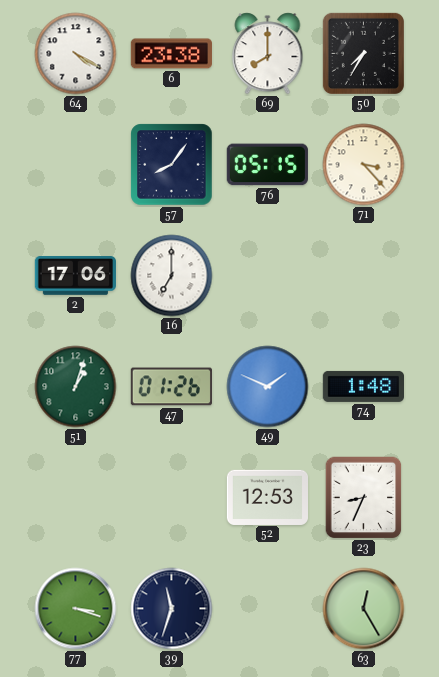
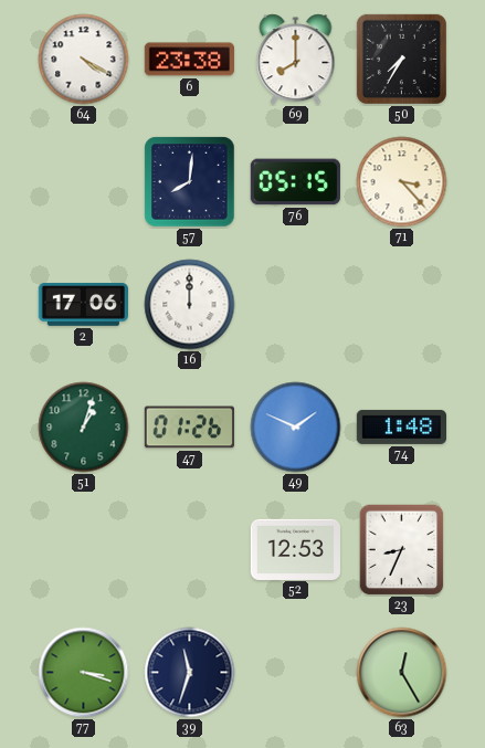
57: 8:06 -> 8:01
16: 7:00 -> 12:00
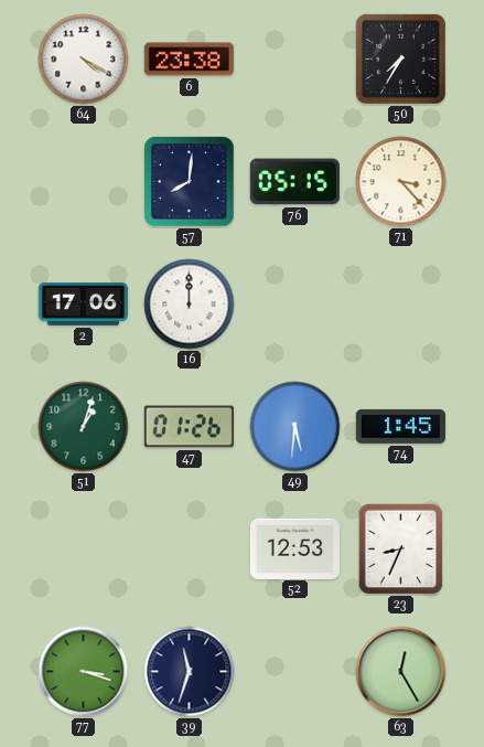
69: 8:00 -> none
49: 1:49 -> 5:31
74: 1:48 -> 1:45
